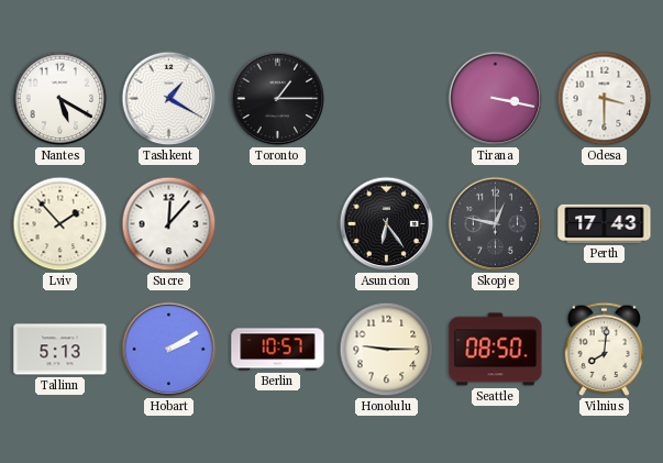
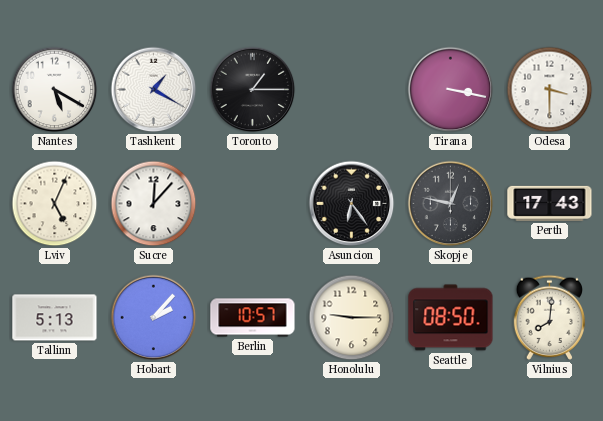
Lviv: 1:53 -> 5:04
Hobart: 2:10 -> 2:07
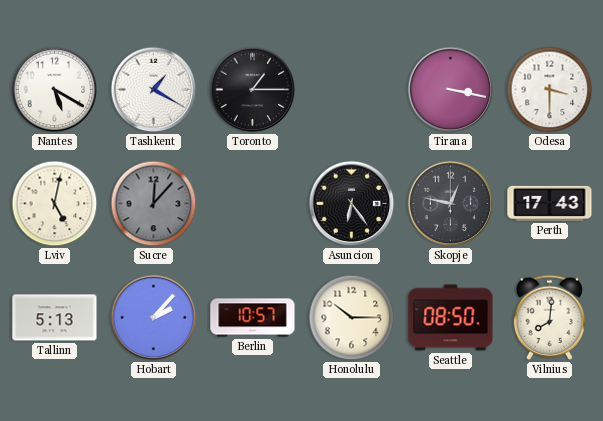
Lviv: 5:04 -> 5:02
Sucre dial: white -> grey
Honolulu: 9:15 -> 10:15
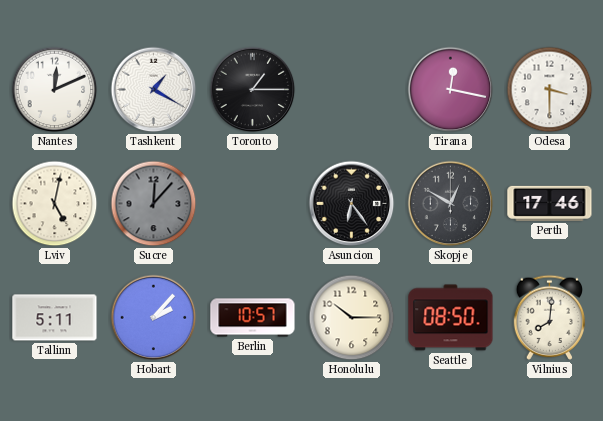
Nantes: 5:20 -> 12:11
Tirana: 3:17 -> 12:17
Skopje: 12:47 -> 12:50
Perth: 17:43 -> 17:46
Tallinn: 5:13 -> 5:11
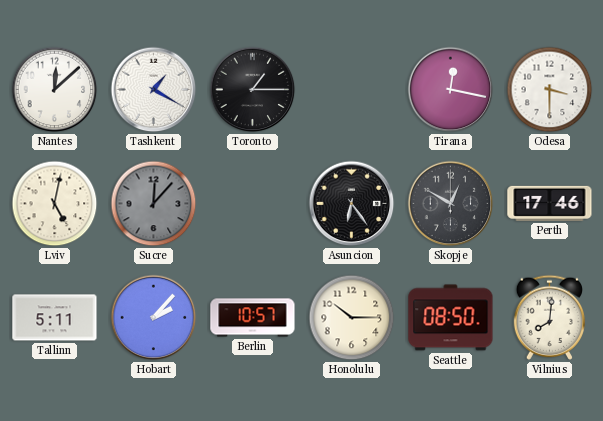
Nantes: 12:11 -> 12:08
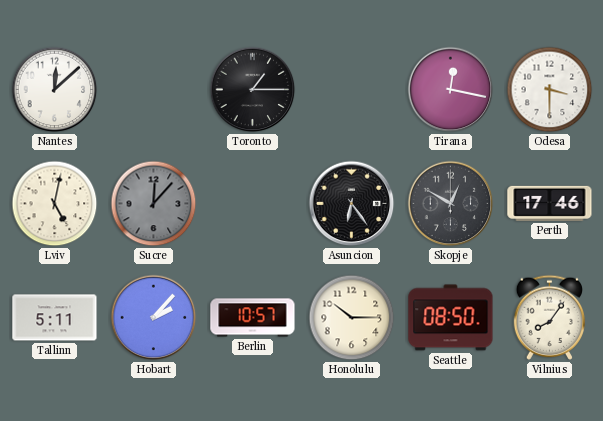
Tashkent: 1:20 -> none
Vilnius: 8:01 -> 8:06
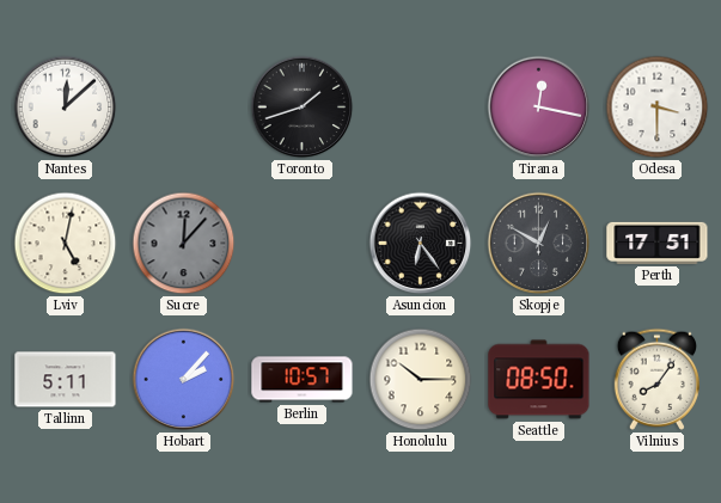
Toronto: 1:15 -> 1:42
Perth: 17:46 -> 17:51
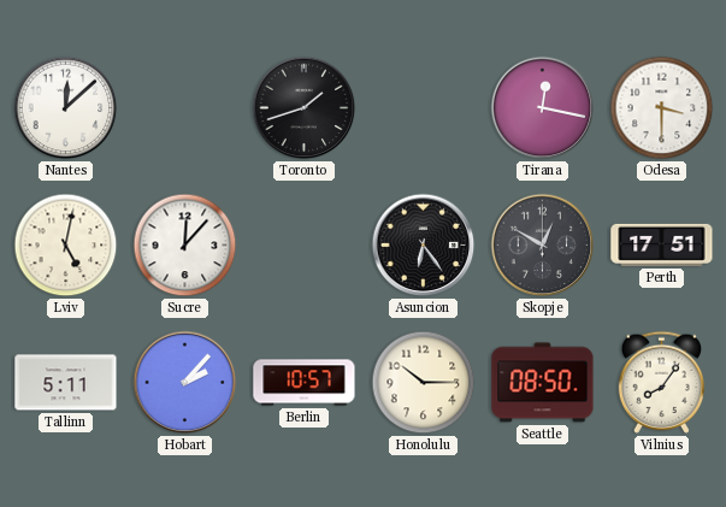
Sucre dial: grey -> white
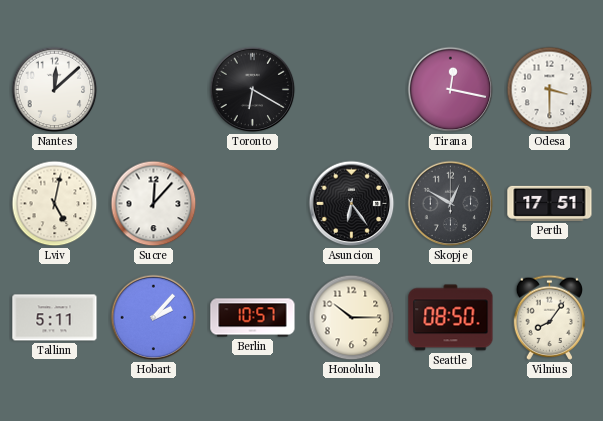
Toronto: 1:42 -> 6:20
